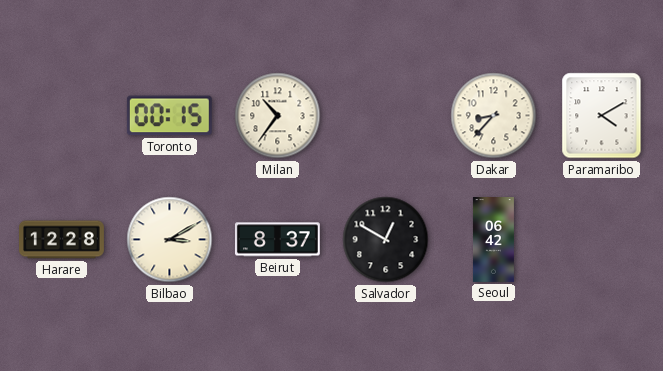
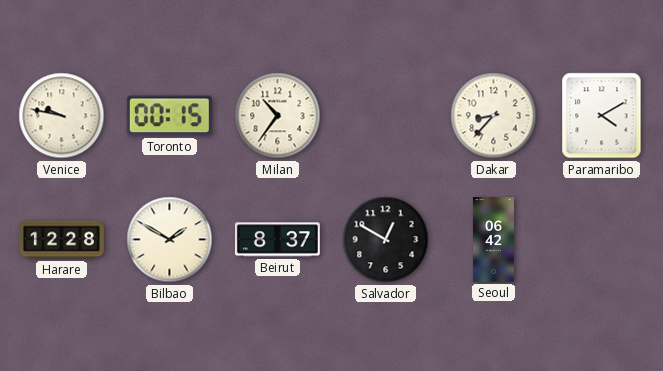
Venice: none -> 9:47
Bilbao: 3:10 -> 1:50
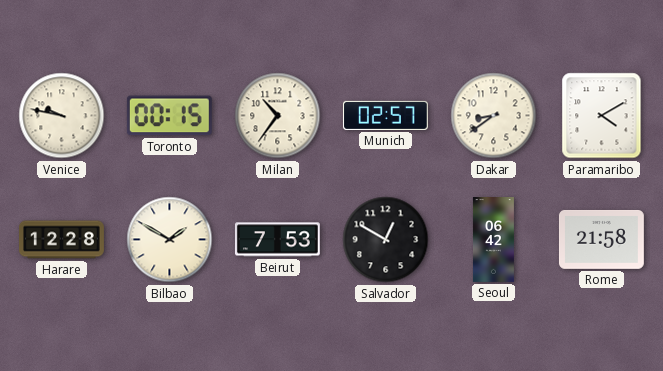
Munich: none -> 02:57
Dakar: 8:37 -> 8:39
Beirut: 8:37 -> 7:53
Rome: none -> 21:58
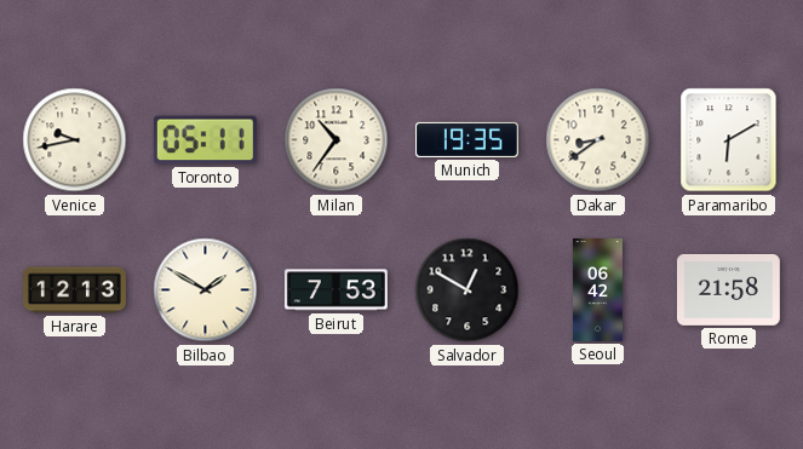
Venice: 9:47 -> 9:43
Toronto: 00:15 -> 05:11
Munich: 02:57 -> 19:35
Paramaribo: 4:10 -> 6:10
Harare: 12:28 -> 12:13
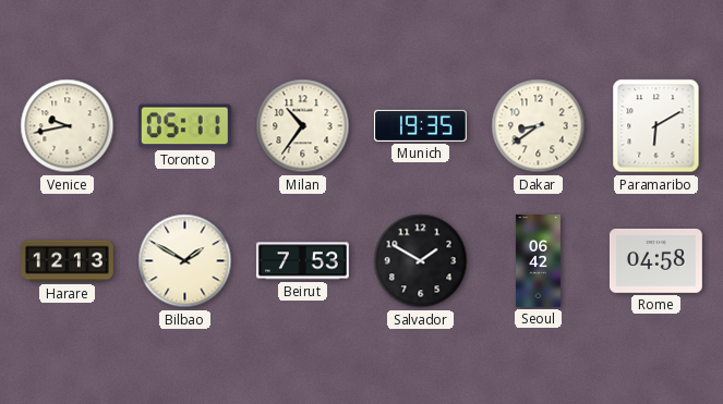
Salvador: 12:50 -> 1:50
Rome: 21:58 -> 04:58
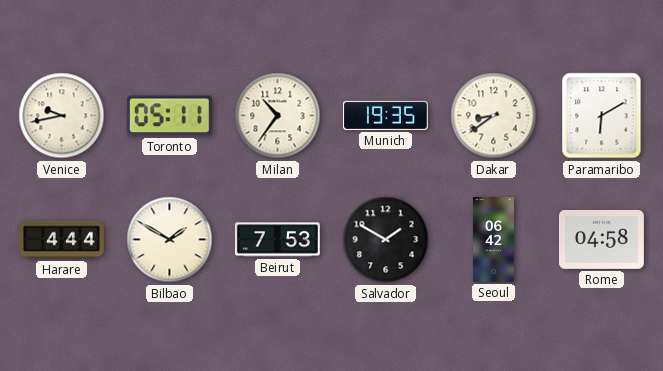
Harare: 12:13 -> 4:44
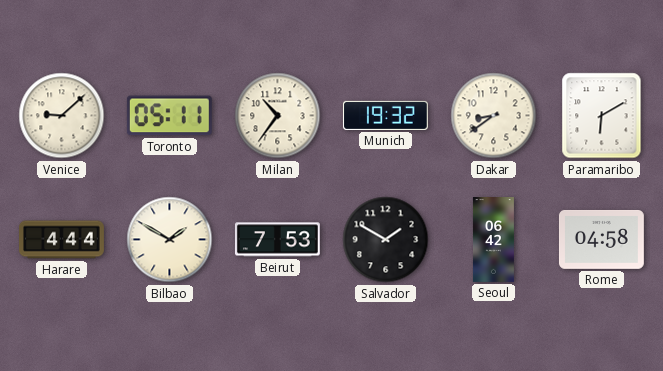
Venice: 9:43 -> 9:08
Munich: 19:35 -> 19:32
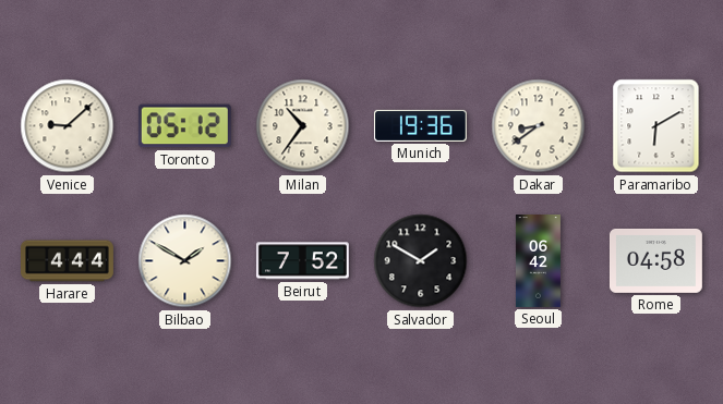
Toronto: 05:11 -> 05:12
Munich: 19:32 -> 19:36
Beirut: 7:53 -> 7:52
